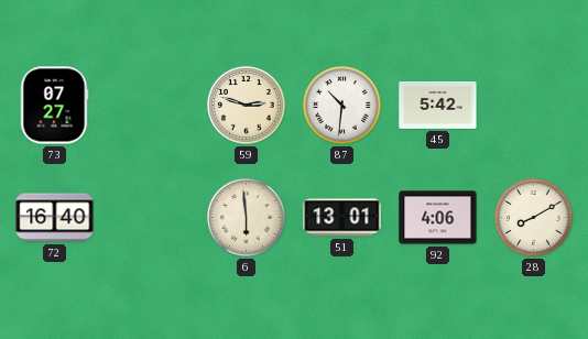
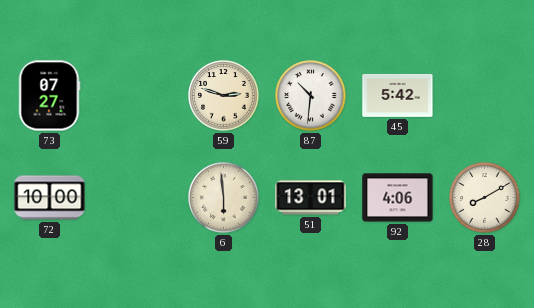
72: 16:40 -> 10:00
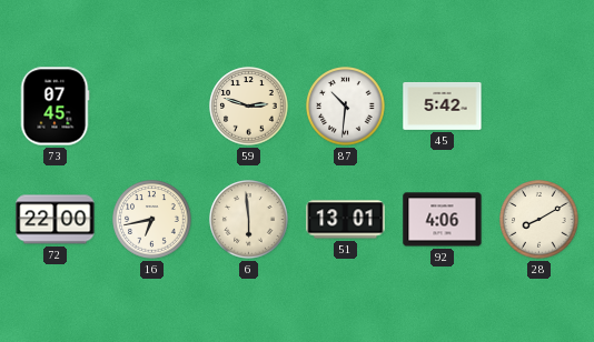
73: 07:27 -> 07:45
72: 10:00 -> 22:00
16: none -> 6:43
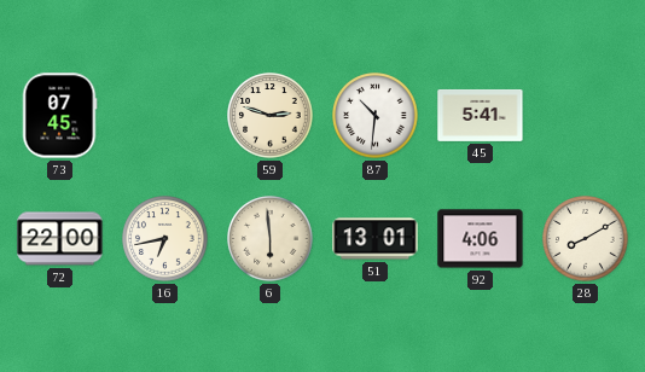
45: 5:42 -> 5:41
